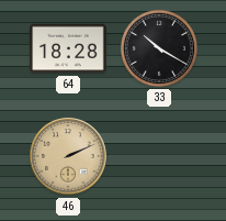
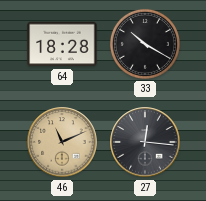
46: 2:11 -> 11:11
27: none -> 12:16
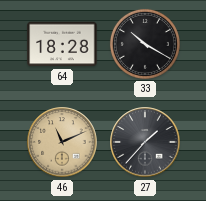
27: 12:16 -> 1:37
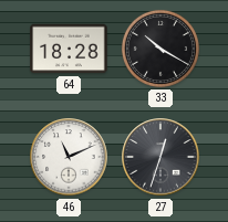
46 dial: champagne -> white
27: 1:37 -> 12:33
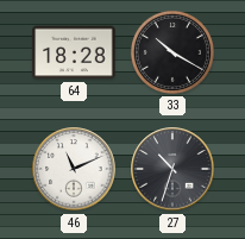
27: 12:33 -> 10:33
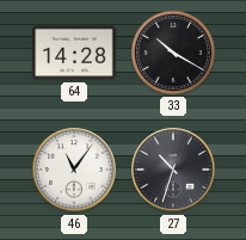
64: 18:28 -> 14:28
46: 11:11 -> 11:06
